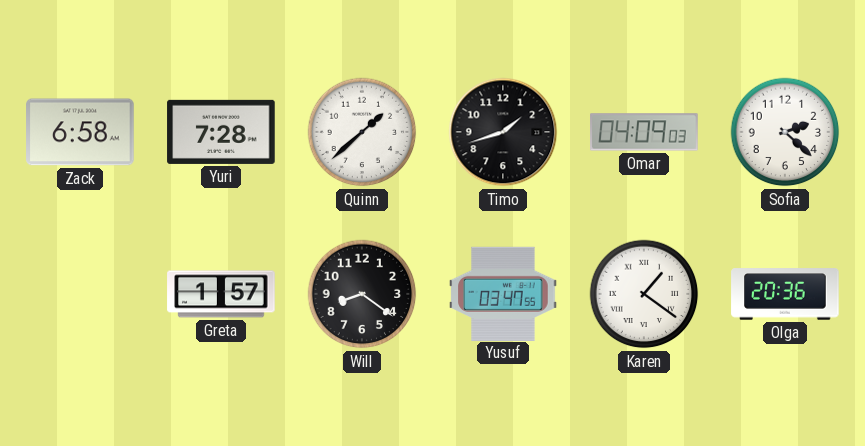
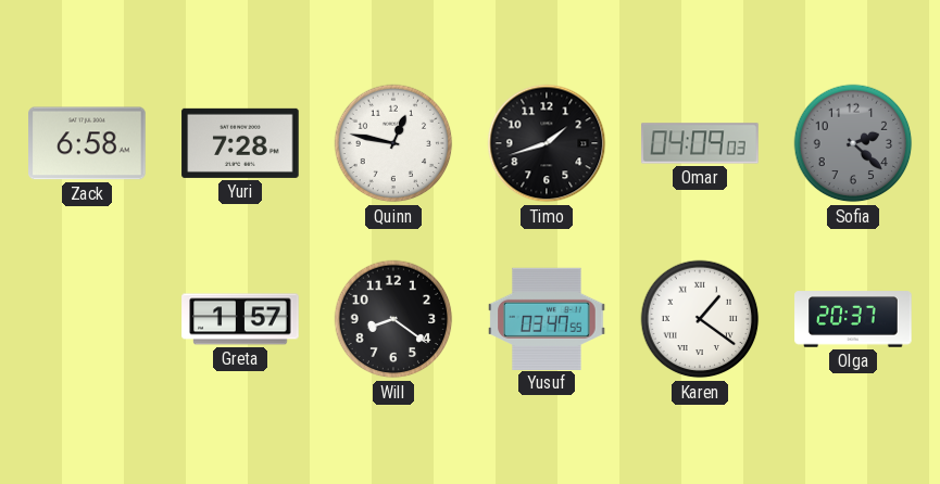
Quinn: 1:38 -> 12:47
Sofia dial: white -> grey
Olga: 20:36 -> 20:37
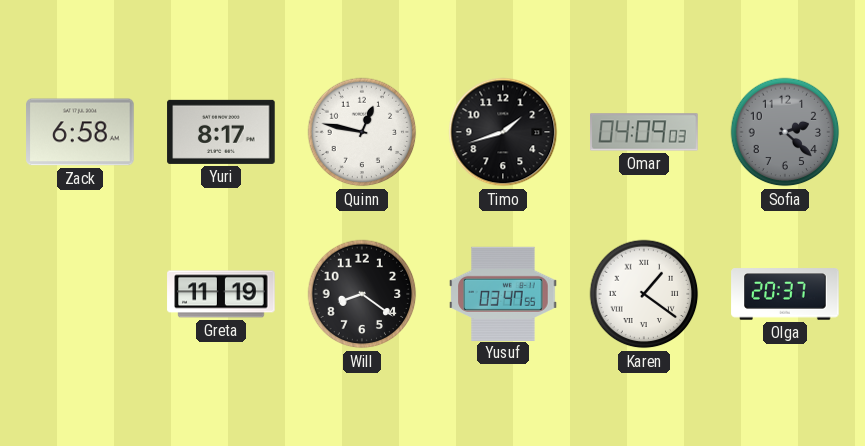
Yuri: 7:28 -> 8:17
Greta: 1:57 -> 11:19
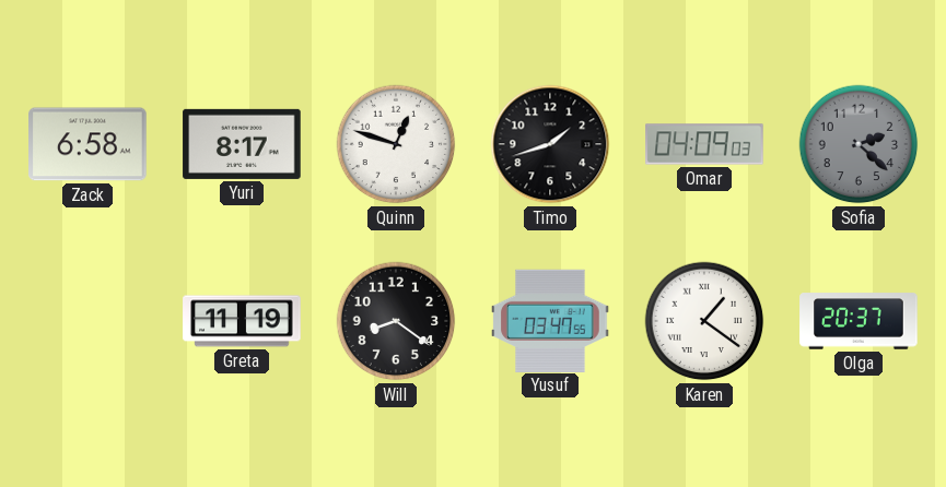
Quinn: 12:47 -> 12:48
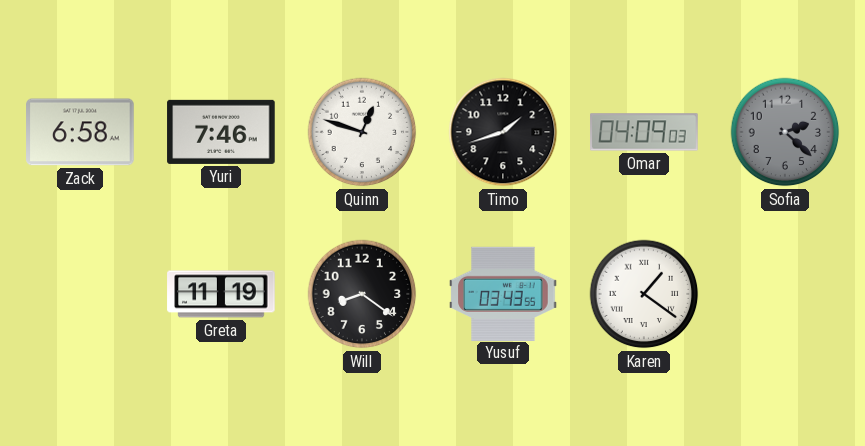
Yuri: 8:17 -> 7:46
Yusuf: 03:47 -> 03:43
Olga: 20:37 -> none
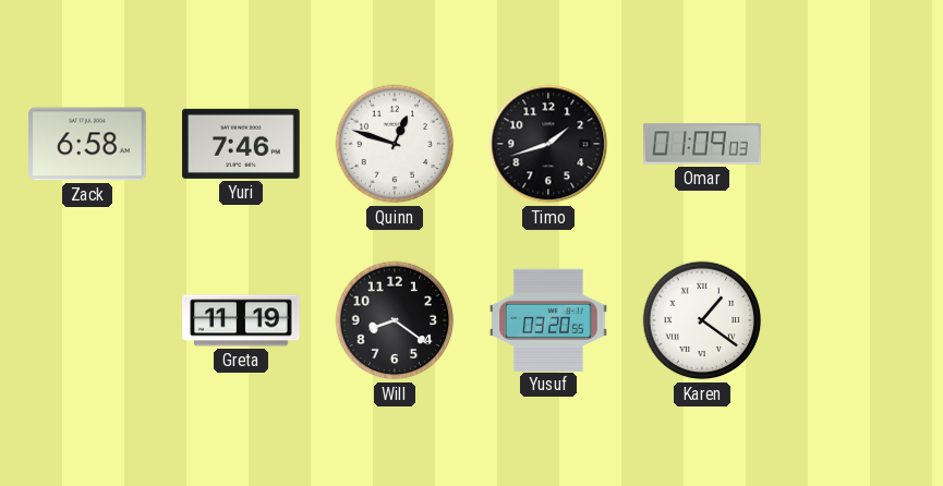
Omar: 04:09 -> 01:09
Sofia: 2:22 -> none
Yusuf: 03:43 -> 03:20
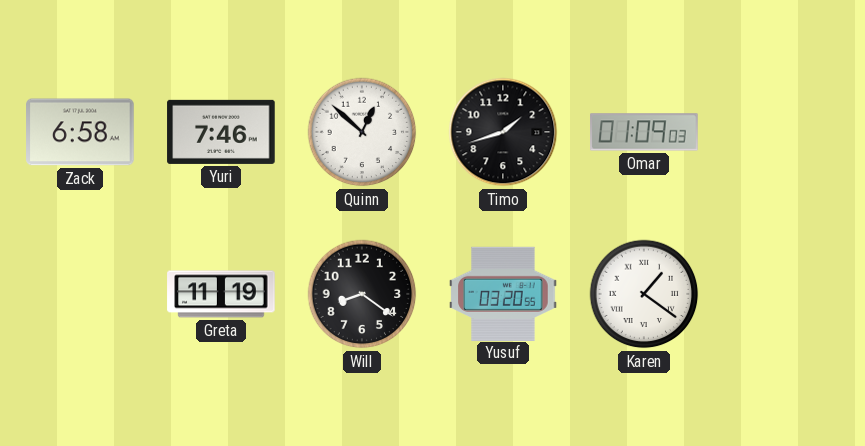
Quinn: 12:48 -> 12:52
